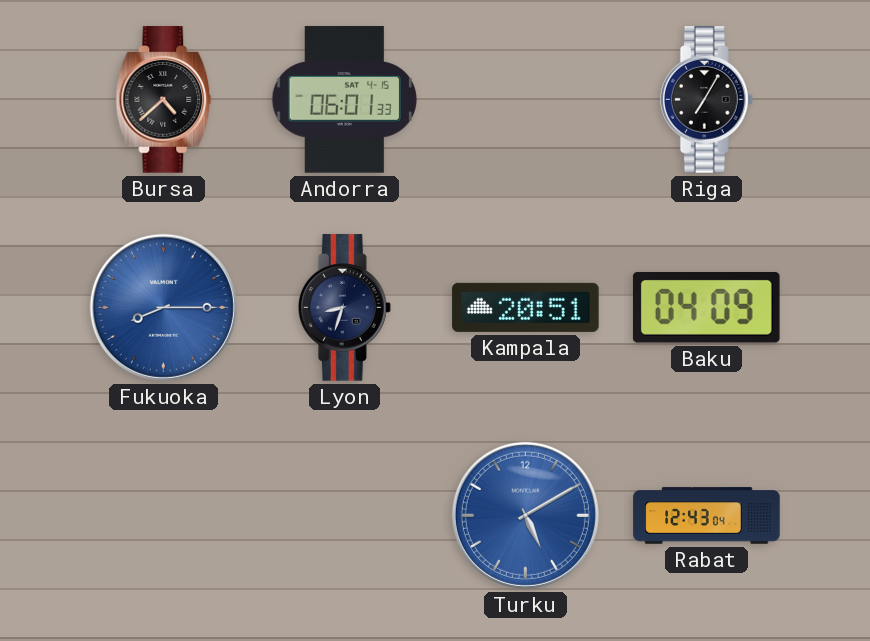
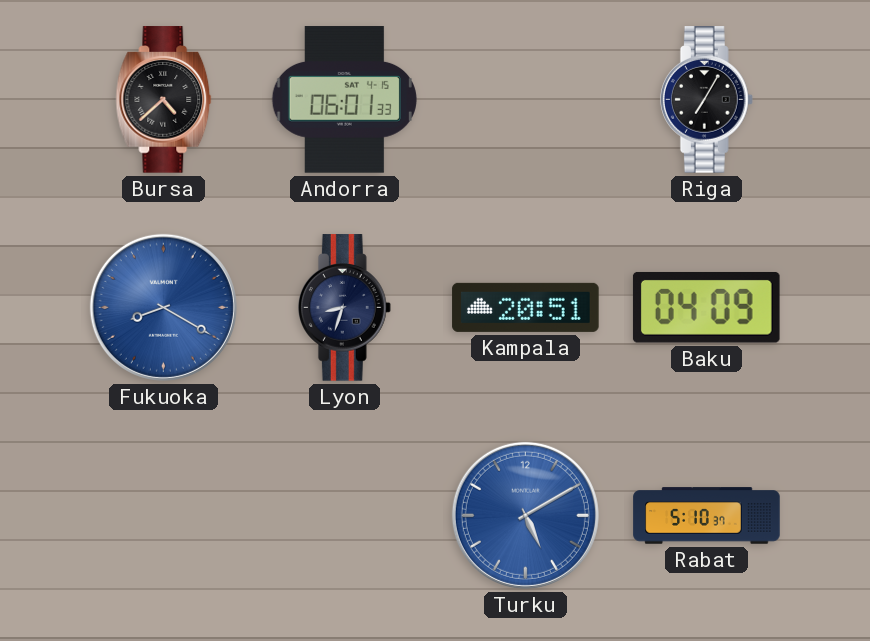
Fukuoka: 8:15 -> 8:20
Rabat: 12:43 -> 5:10
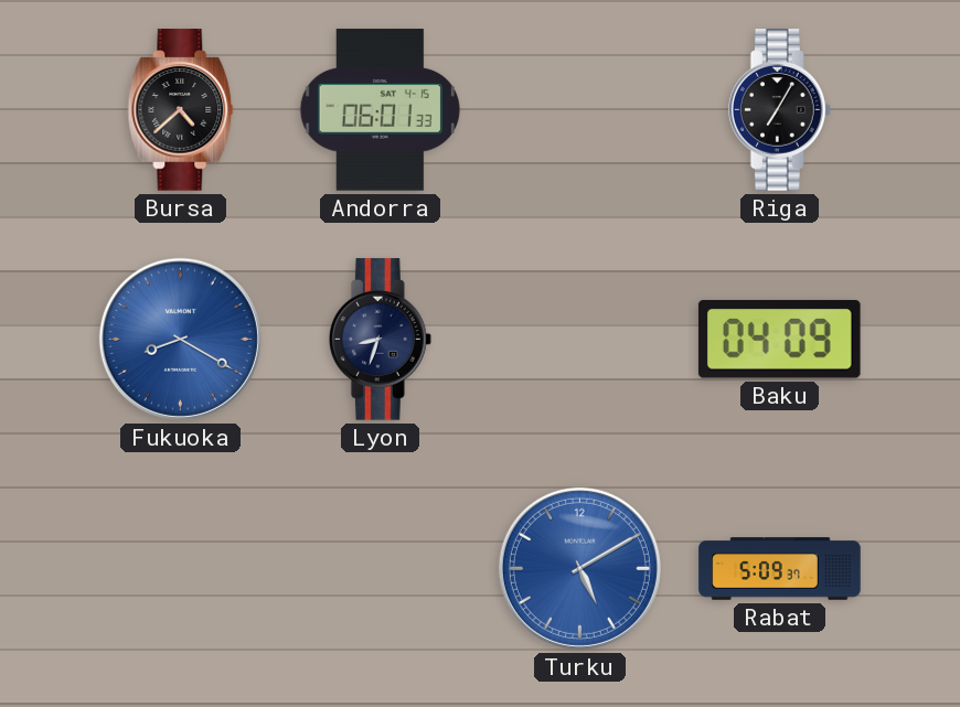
Kampala: 20:51 -> none
Rabat: 5:10 -> 5:09
